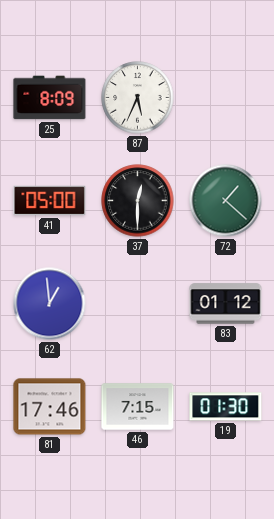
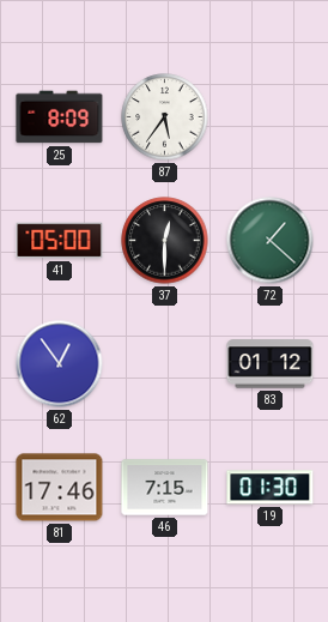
87: 5:34 -> 5:36
62: 12:59 -> 12:54
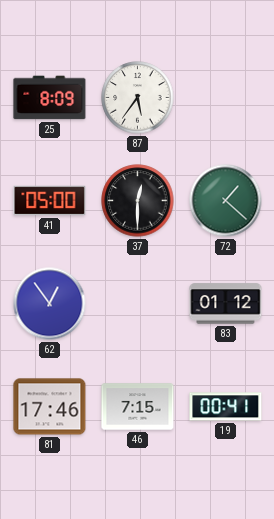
19: 01:30 -> 00:41
